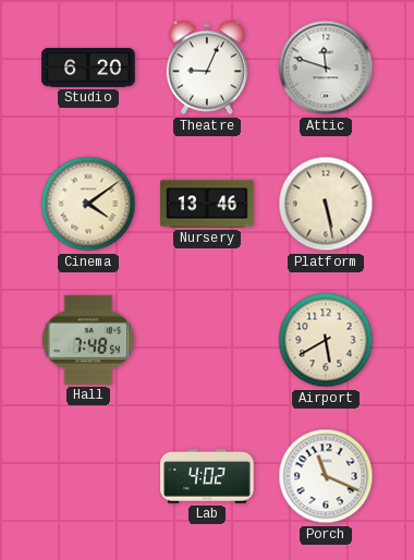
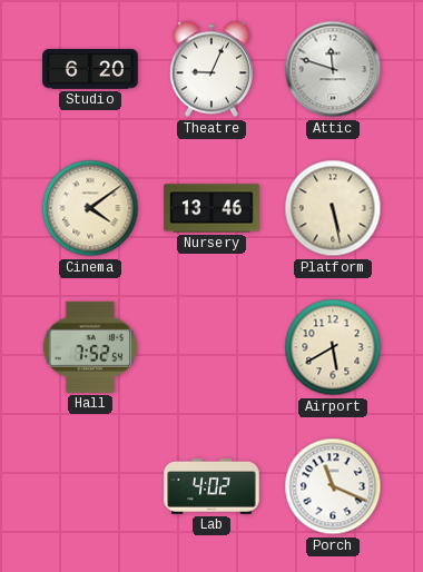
Hall: 7:48 -> 7:52
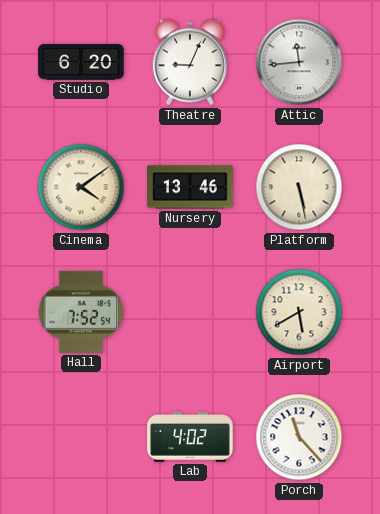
Attic: 11:48 -> 11:44
Porch: 11:19 -> 11:23
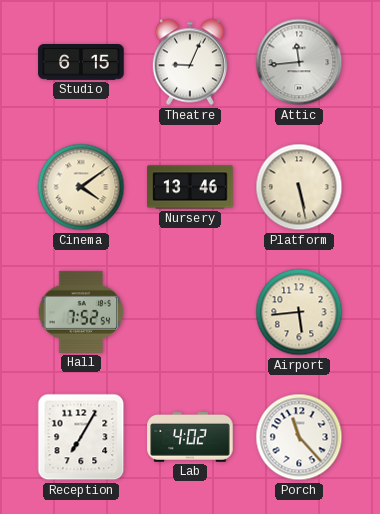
Studio: 6:20 -> 6:15
Airport: 5:40 -> 5:44
Reception: none -> 7:05
